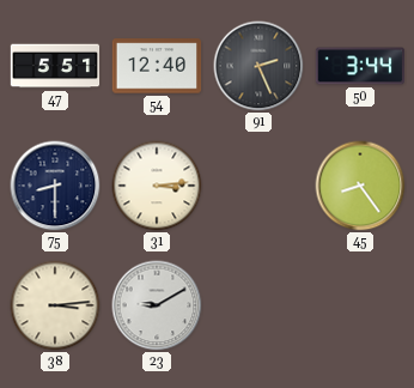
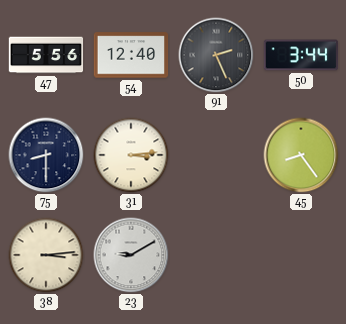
47: 5:51 -> 5:56
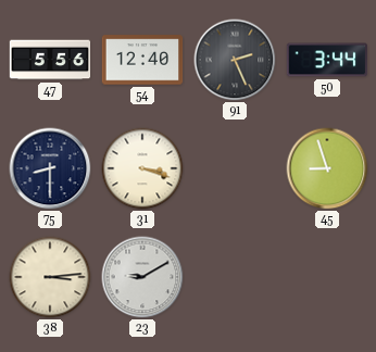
31: 3:14 -> 3:18
45: 8:24 -> 8:57
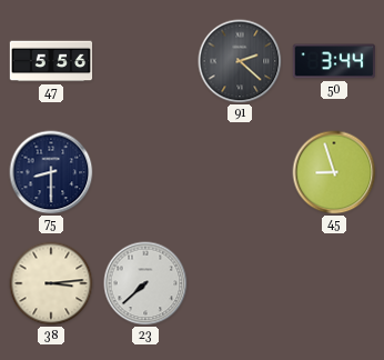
54: 12:40 -> none
91: 2:26 -> 2:22
31: 3:18 -> none
23: 9:10 -> 7:38
